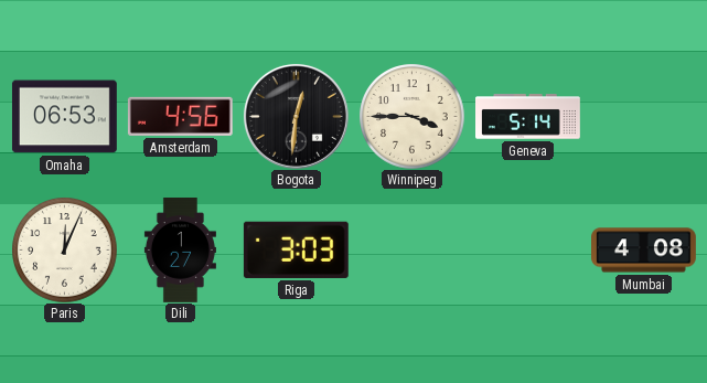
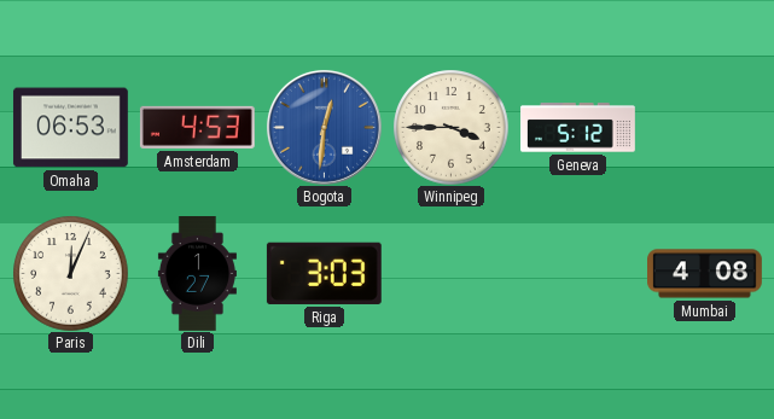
Amsterdam: 4:56 -> 4:53
Bogota dial: black -> blue
Geneva: 5:14 -> 5:12
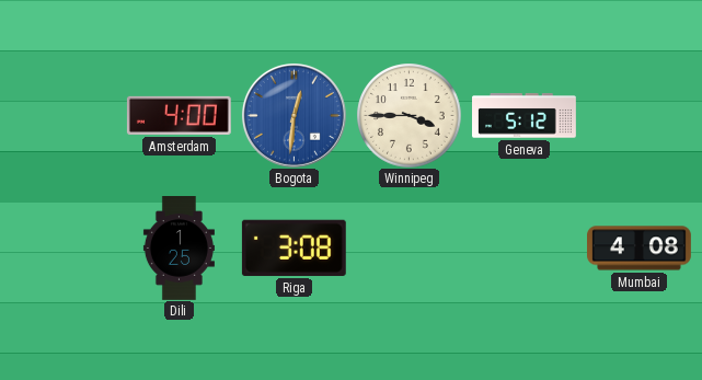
Omaha: 06:53 -> none
Amsterdam: 4:53 -> 4:00
Paris: 12:04 -> none
Dili: 1:27 -> 1:25
Riga: 3:03 -> 3:08
